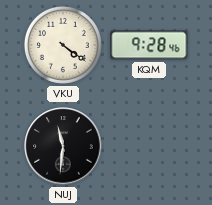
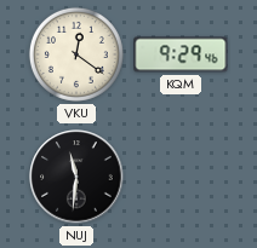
VKU: 4:21 -> 12:21
KQM: 9:28 -> 9:29
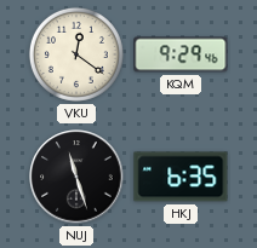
NUJ: 11:31 -> 11:27
HKJ: none -> 6:35
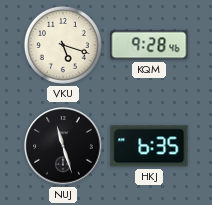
VKU: 12:21 -> 5:18
KQM: 9:29 -> 9:28
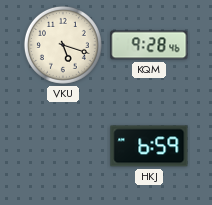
NUJ: 11:27 -> none
HKJ: 6:35 -> 6:59
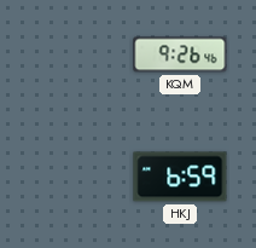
VKU: 5:18 -> none
KQM: 9:28 -> 9:26
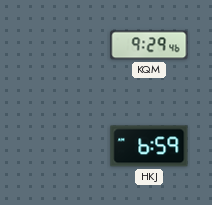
KQM: 9:26 -> 9:29
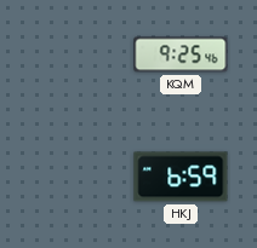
KQM: 9:29 -> 9:25
